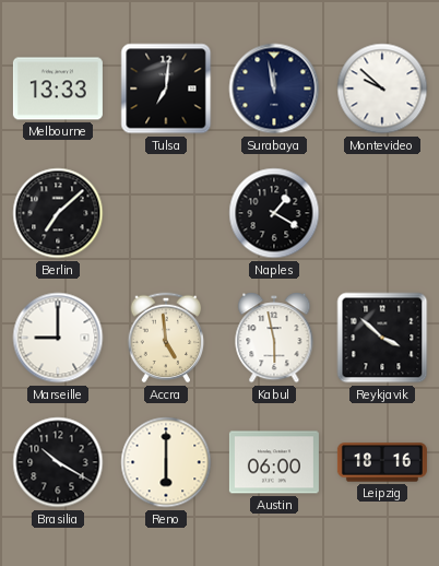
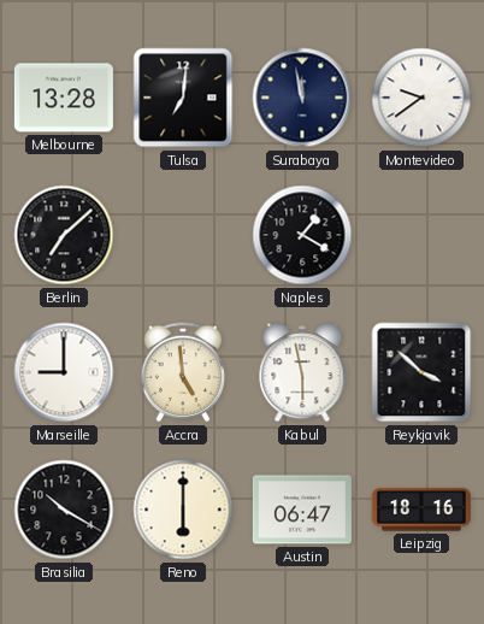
Melbourne: 13:33 -> 13:28
Montevideo: 9:52 -> 9:39
Austin: 06:00 -> 06:47
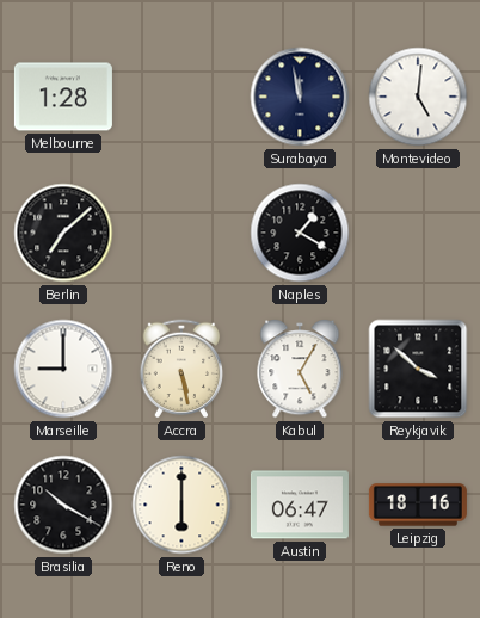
Melbourne: 13:28 -> 1:28
Tulsa: 7:01 -> none
Montevideo: 9:39 -> 5:01
Accra: 4:59 -> 5:28
Kabul: 5:58 -> 5:05
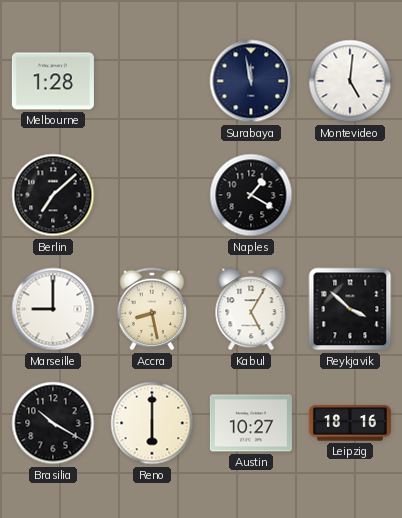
Accra: 5:28 -> 8:28
Austin: 06:47 -> 10:27
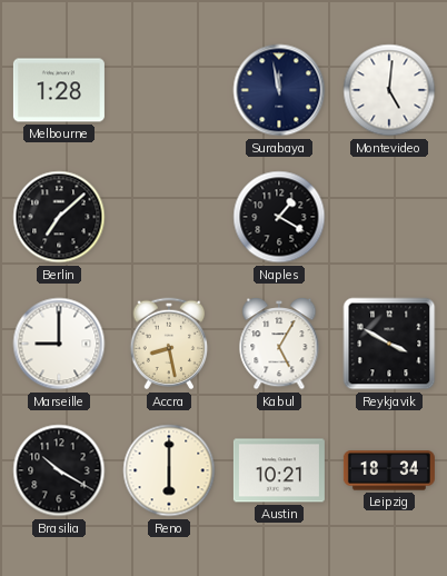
Reykjavik: 3:52 -> 3:50
Austin: 10:27 -> 10:21
Leipzig: 18:16 -> 18:34
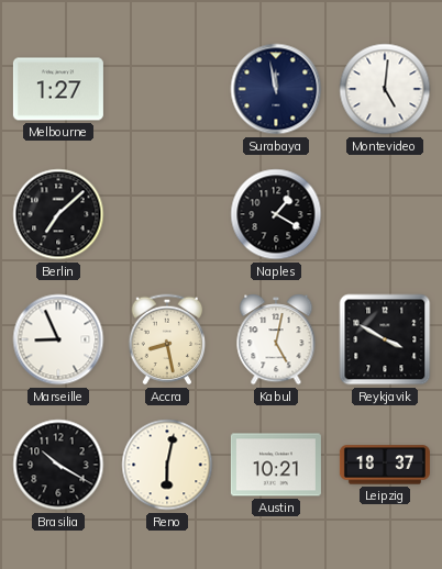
Melbourne: 1:28 -> 1:27
Marseille: 9:00 -> 8:56
Kabul: 5:05 -> 5:02
Reno: 6:00 -> 6:02
Leipzig: 18:34 -> 18:37
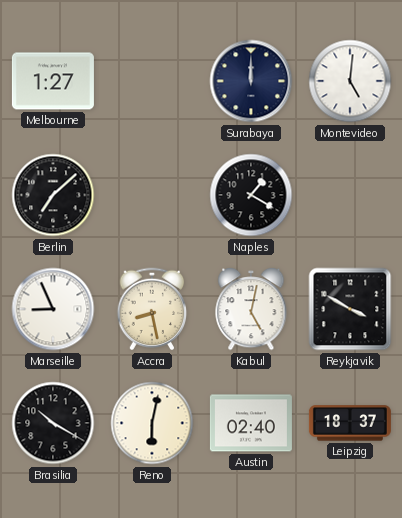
Surabaya: 11:58 -> 12:00
Austin: 10:21 -> 02:40
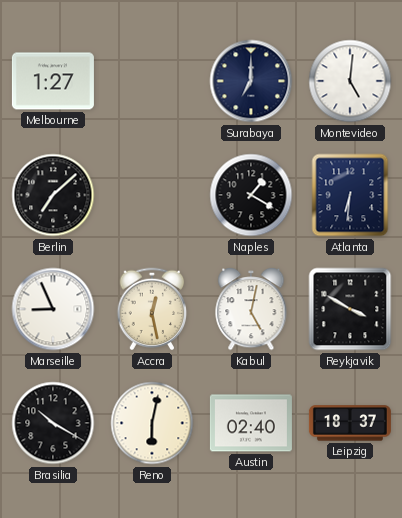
Surabaya: 12:00 -> 7:00
Atlanta: none -> 6:31
Accra: 8:28 -> 12:28
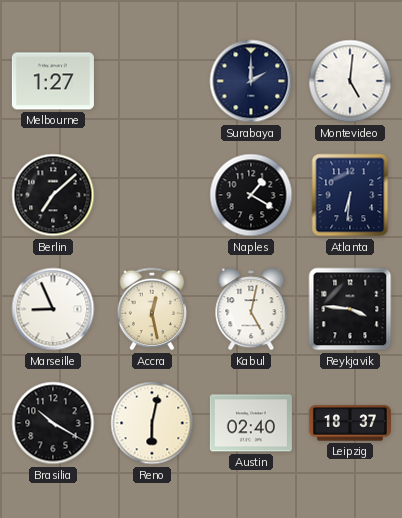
Surabaya: 7:00 -> 2:00
Reykjavik: 3:50 -> 3:46
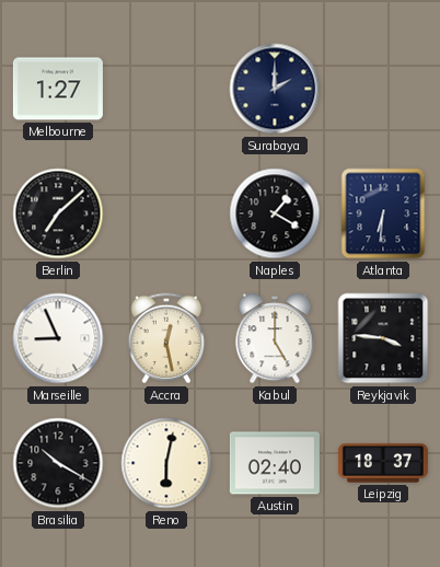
Montevideo: 5:01 -> none
Kabul: 5:02 -> 5:00
